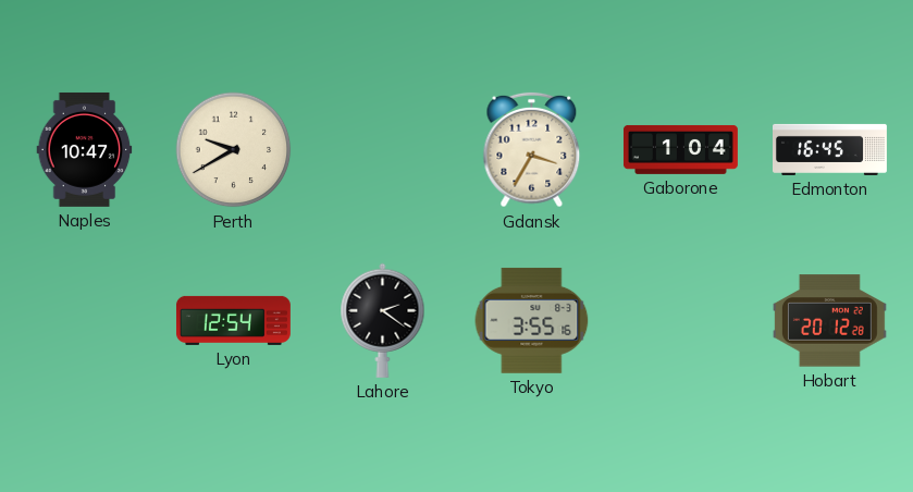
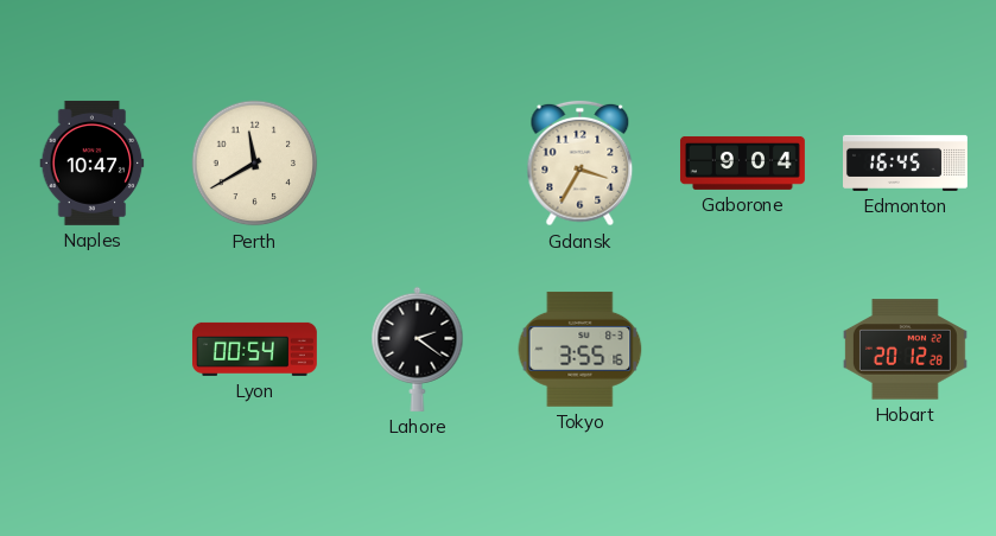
Perth: 9:40 -> 11:40
Gaborone: 1:04 -> 9:04
Lyon: 12:54 -> 00:54
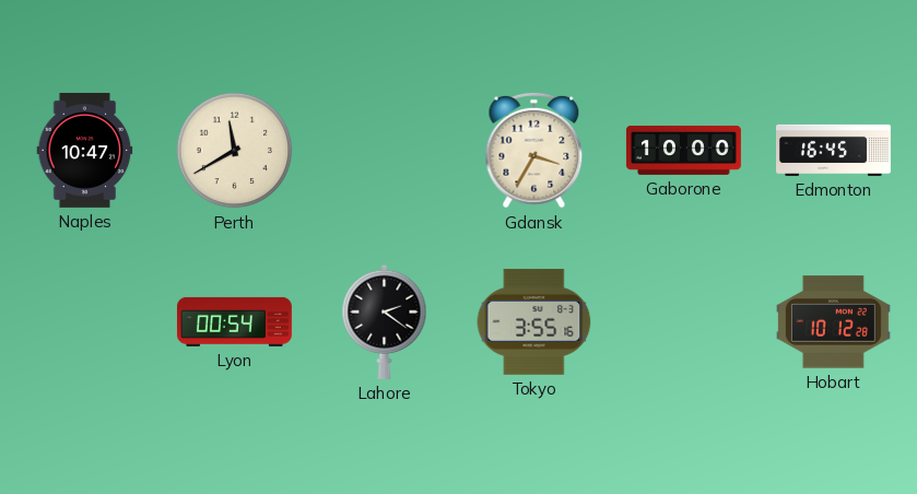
Gaborone: 9:04 -> 10:00
Hobart: 20:12 -> 10:12
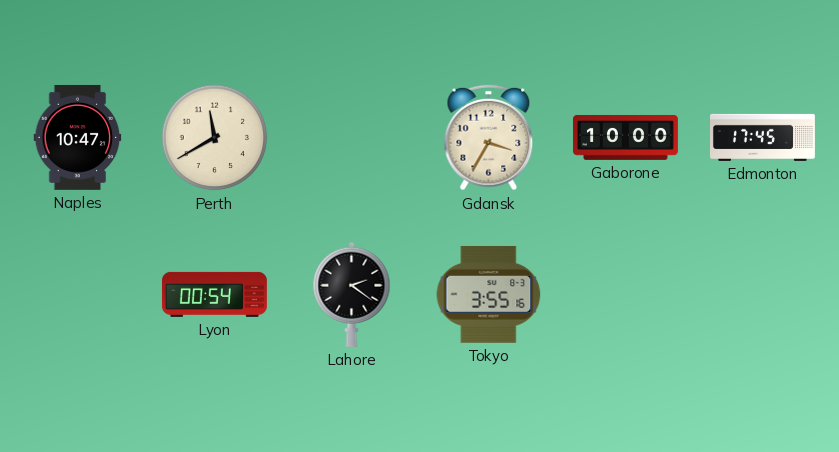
Edmonton: 16:45 -> 17:45
Hobart: 10:12 -> none
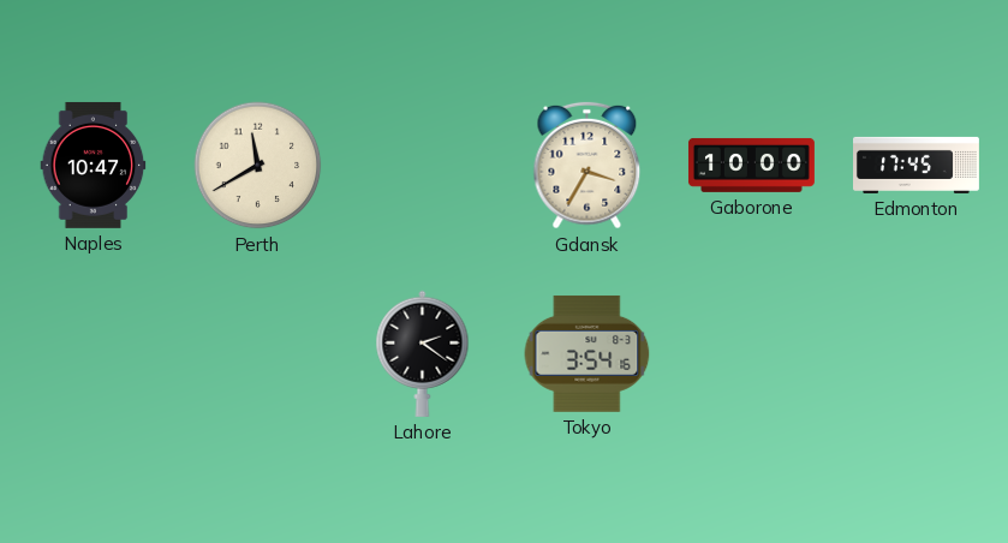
Lyon: 00:54 -> none
Tokyo: 3:55 -> 3:54
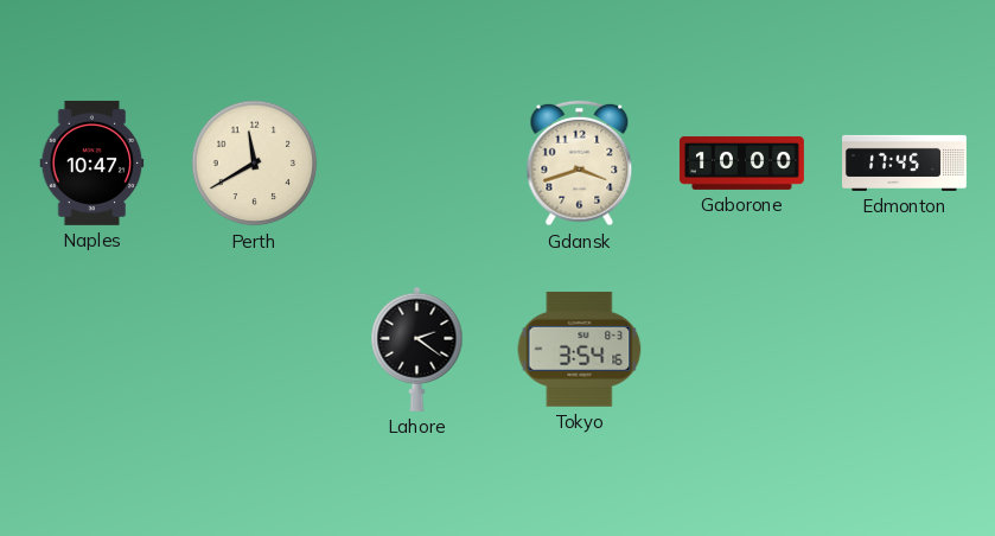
Gdansk: 3:35 -> 3:42
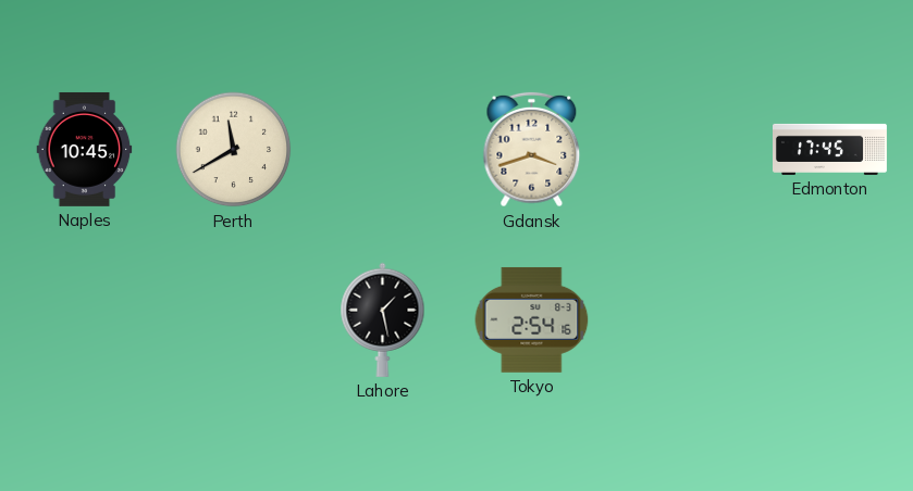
Naples: 10:47 -> 10:45
Gaborone: 10:00 -> none
Lahore: 2:21 -> 1:28
Tokyo: 3:54 -> 2:54
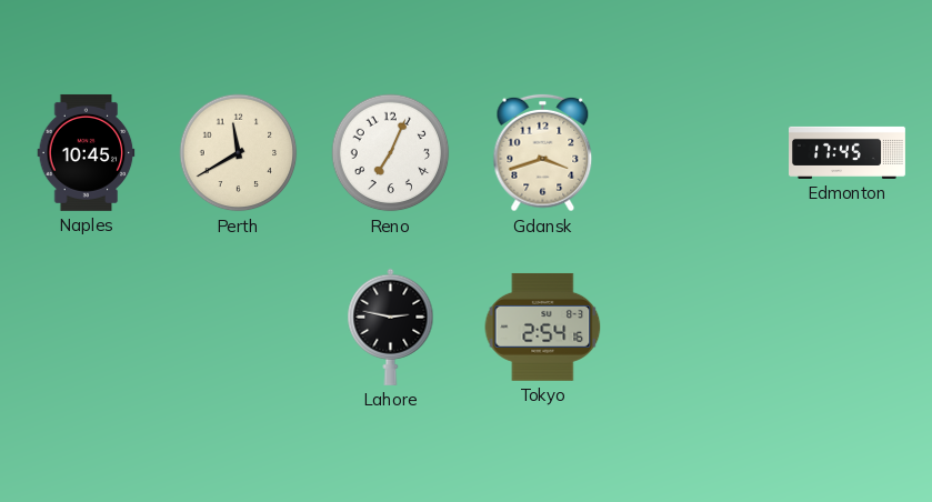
Reno: none -> 7:04
Lahore: 1:28 -> 2:47
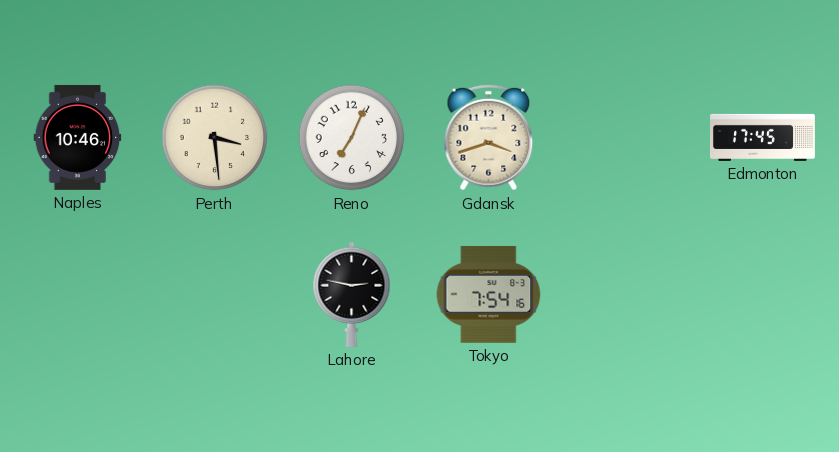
Naples: 10:45 -> 10:46
Perth: 11:40 -> 3:29
Tokyo: 2:54 -> 7:54
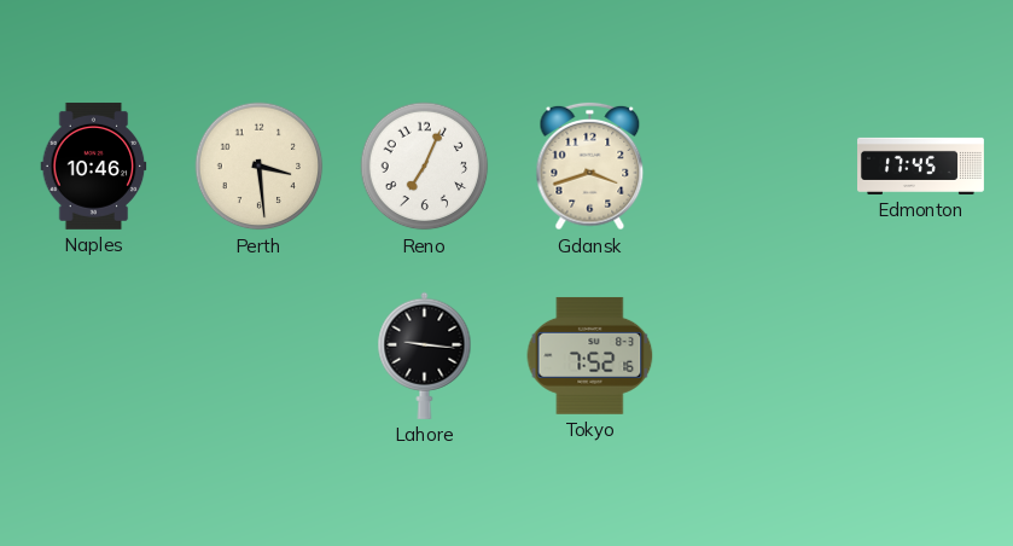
Lahore: 2:47 -> 9:16
Tokyo: 7:54 -> 7:52
